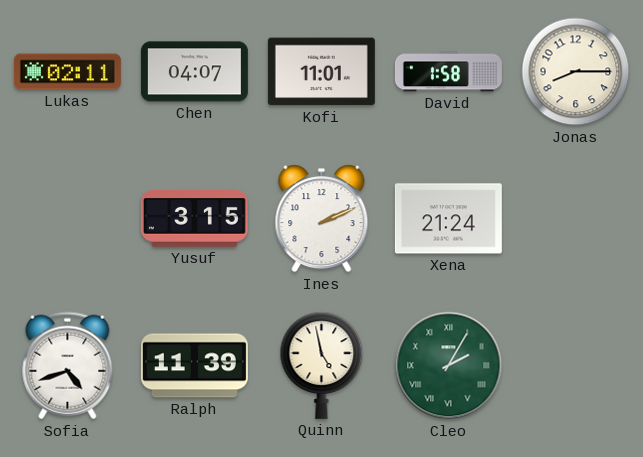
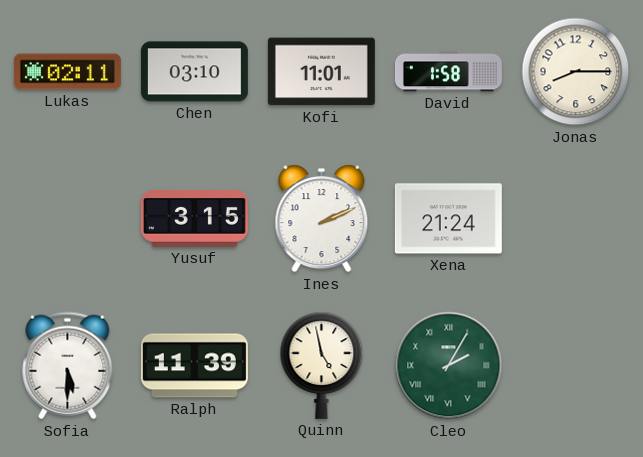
Chen: 04:07 -> 03:10
Sofia: 4:42 -> 5:30
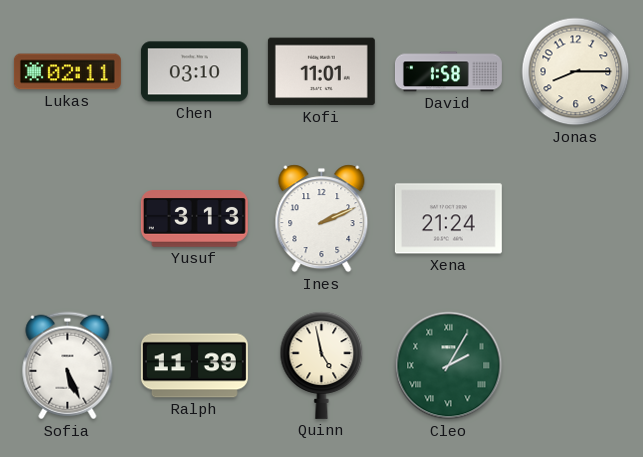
Yusuf: 3:15 -> 3:13
Sofia: 5:30 -> 5:26
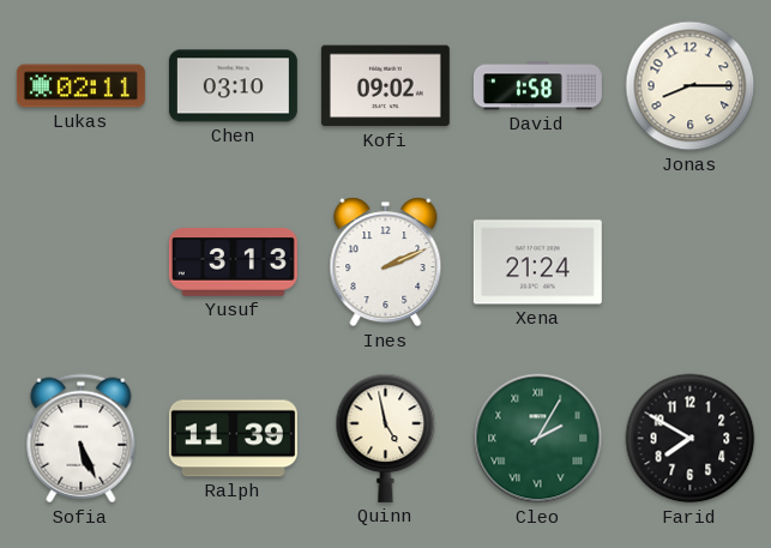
Kofi: 11:01 -> 09:02
Farid: none -> 7:50
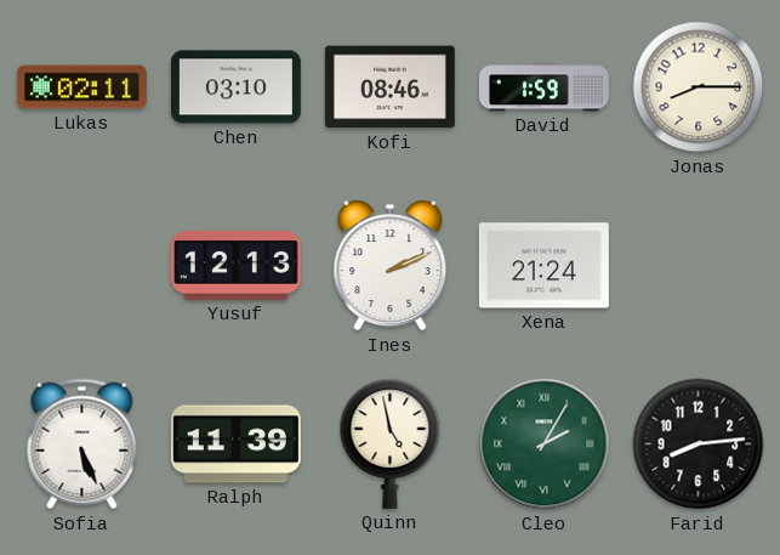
Kofi: 09:02 -> 08:46
David: 1:58 -> 1:59
Yusuf: 3:13 -> 12:13
Farid: 7:50 -> 8:14
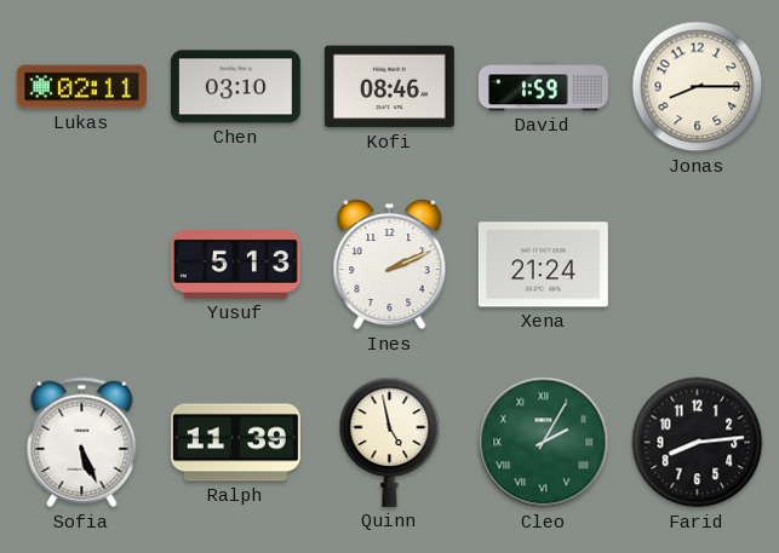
Yusuf: 12:13 -> 5:13
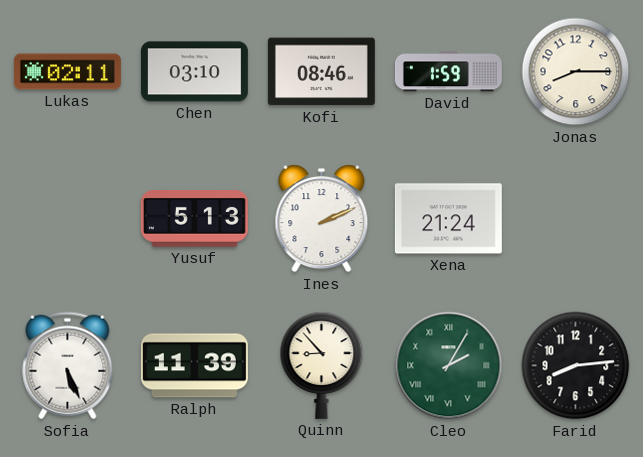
Quinn: 4:58 -> 8:53
